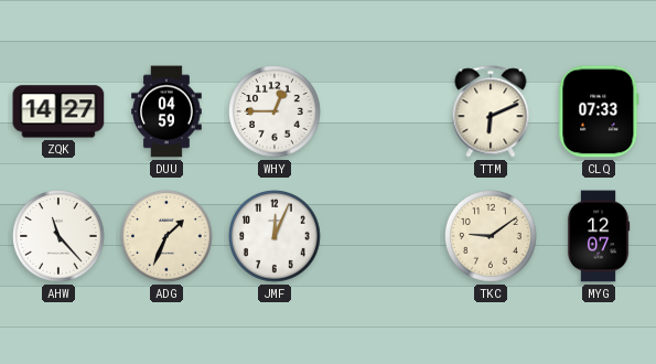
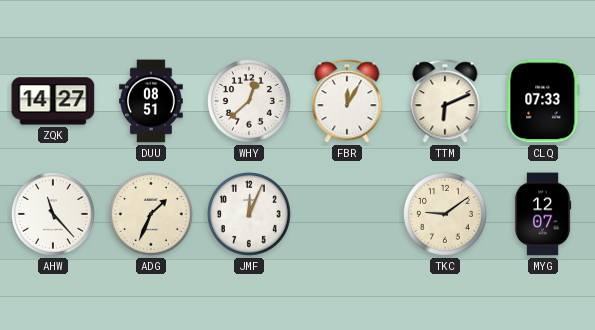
DUU: 04:59 -> 08:51
WHY: 12:45 -> 12:38
FBR: none -> 12:05
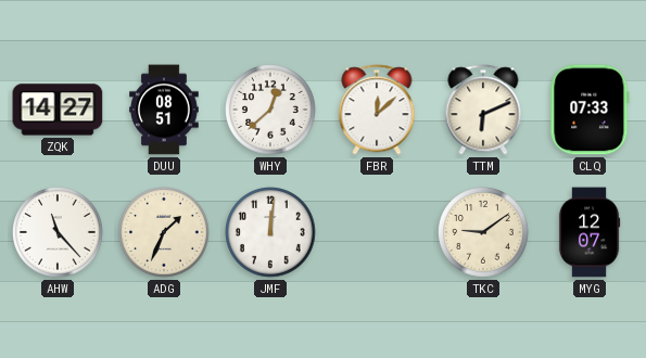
FBR: 12:05 -> 12:08
JMF: 12:04 -> 12:01
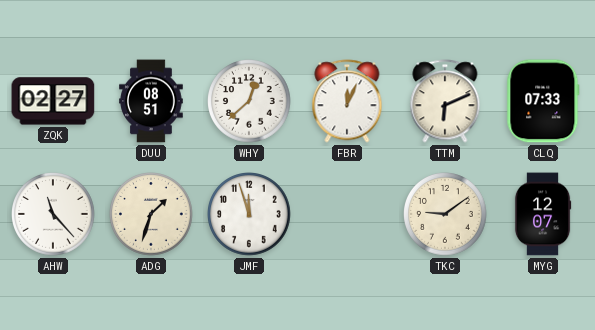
ZQK: 14:27 -> 02:27
FBR: 12:08 -> 12:04
ADG: 1:34 -> 1:33
JMF: 12:01 -> 11:57
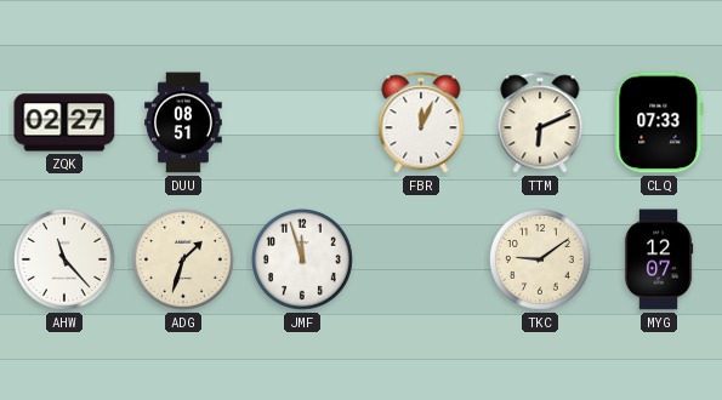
WHY: 12:38 -> none
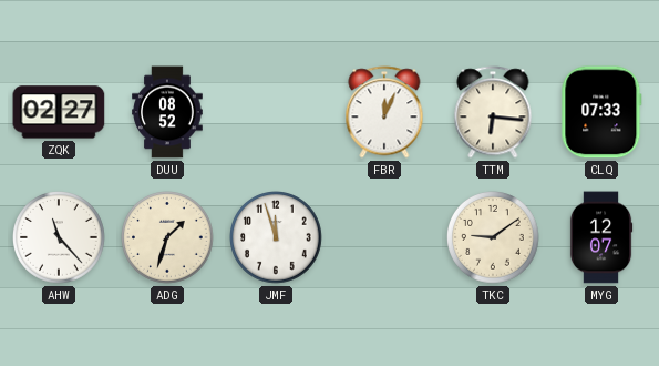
DUU: 08:51 -> 08:52
TTM: 6:11 -> 6:16
